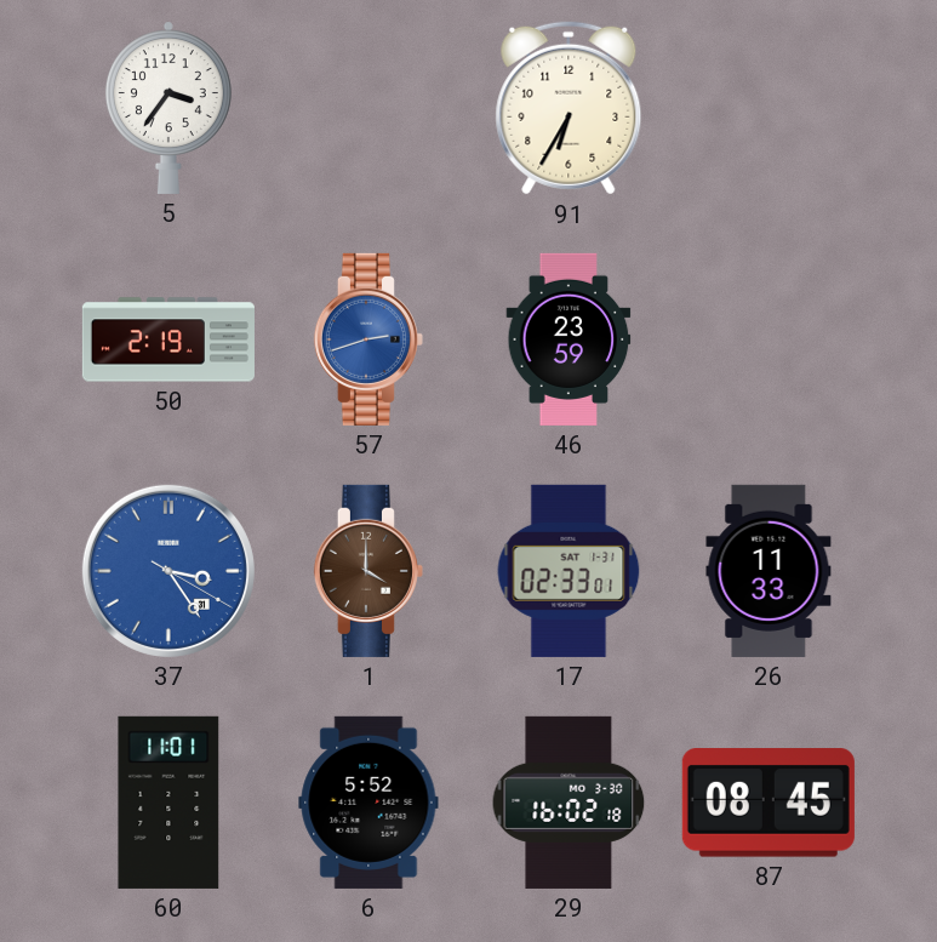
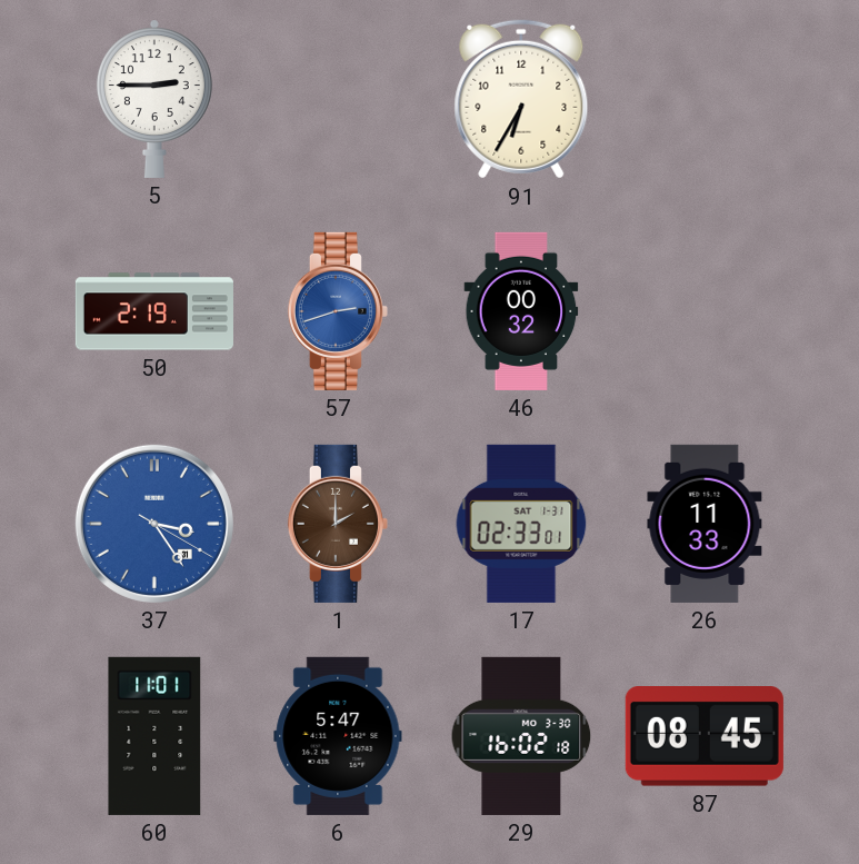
5: 3:36 -> 2:45
46: 23:59 -> 00:32
1: 4:00 -> 2:00
6: 5:52 -> 5:47
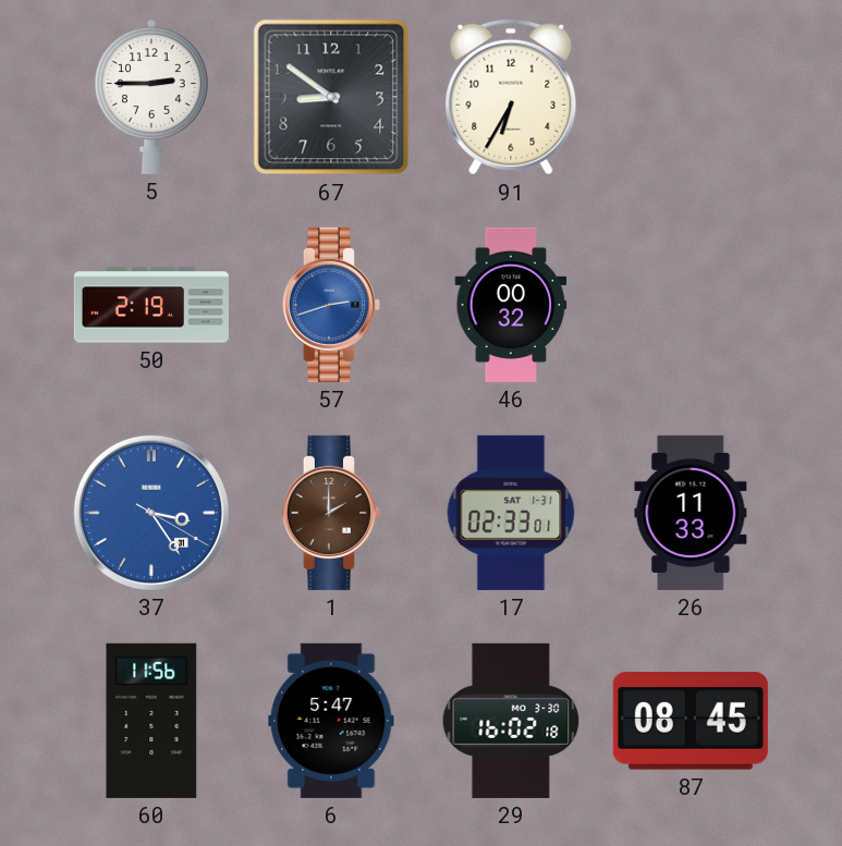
67: none -> 8:51
60: 11:01 -> 11:56
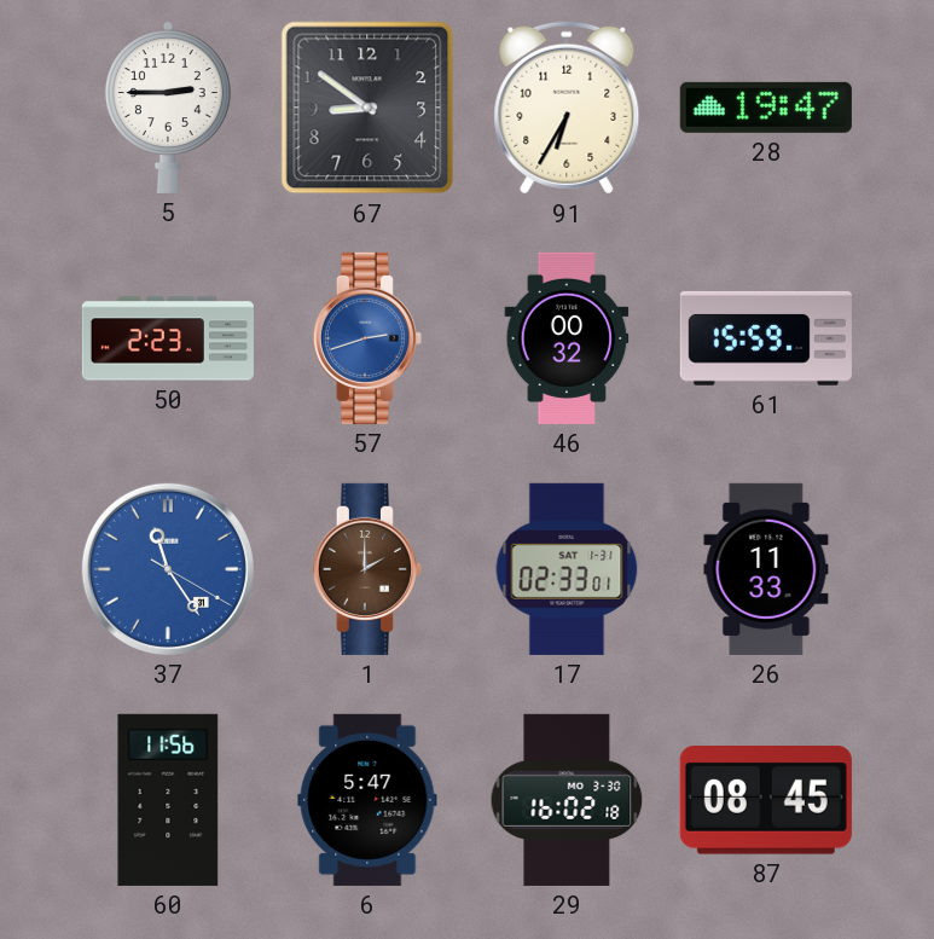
28: none -> 19:47
50: 2:19 -> 2:23
61: none -> 15:59
37: 3:24 -> 11:24
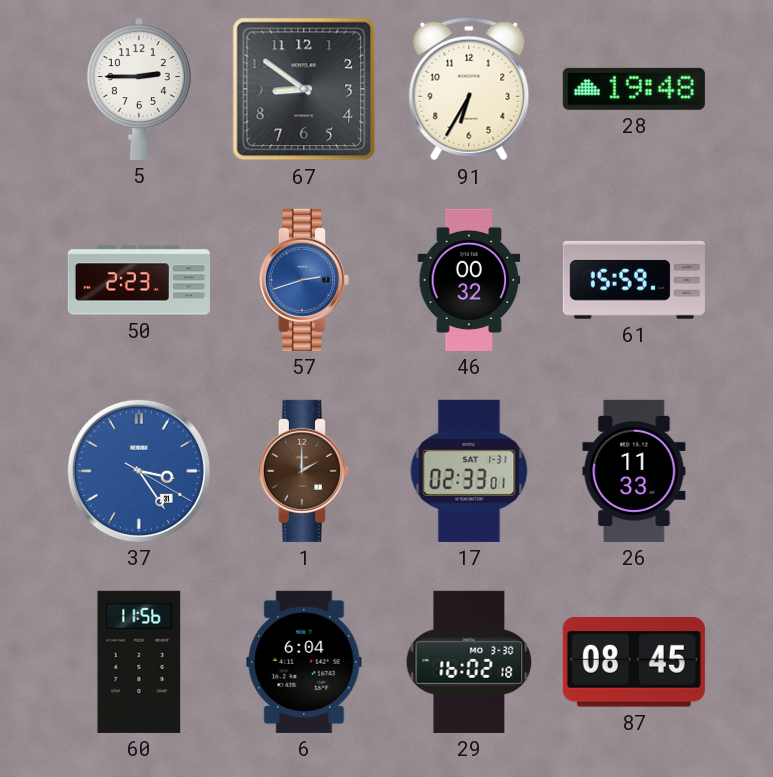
28: 19:47 -> 19:48
37: 11:24 -> 3:24
6: 5:47 -> 6:04
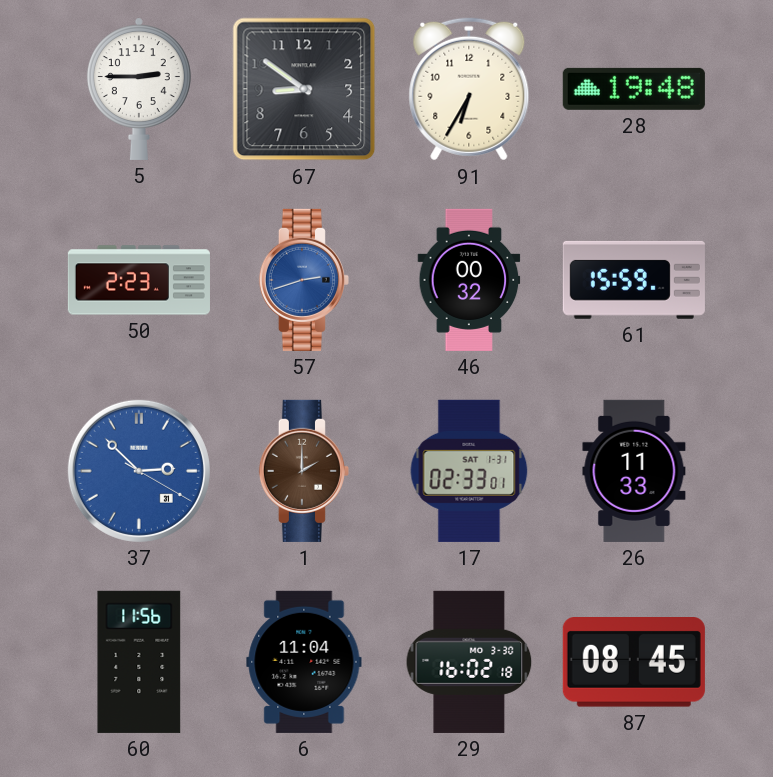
37: 3:24 -> 2:52
6: 6:04 -> 11:04
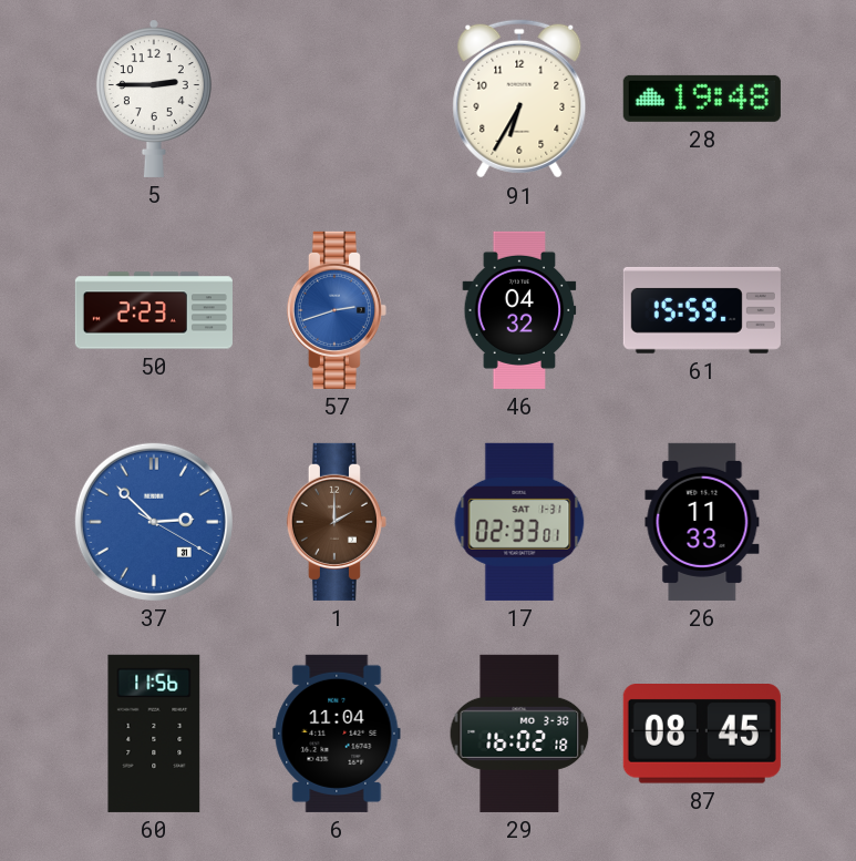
67: 8:51 -> none
46: 00:32 -> 04:32
